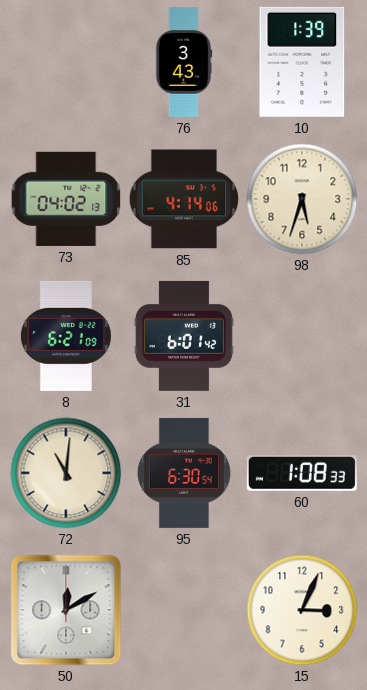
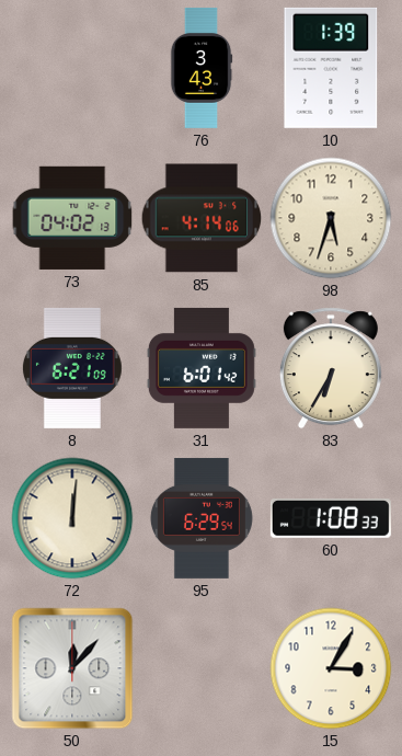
83: none -> 6:35
72: 11:01 -> 12:01
95: 6:30 -> 6:29
50: 12:10 -> 12:07
15: 3:04 -> 3:05
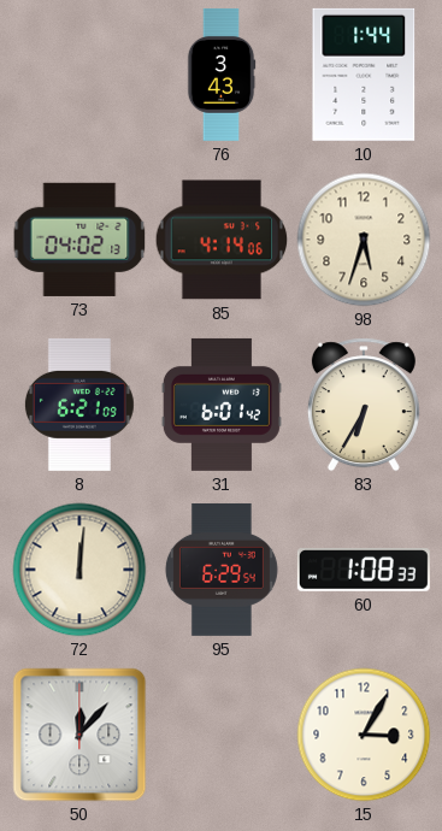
10: 1:39 -> 1:44
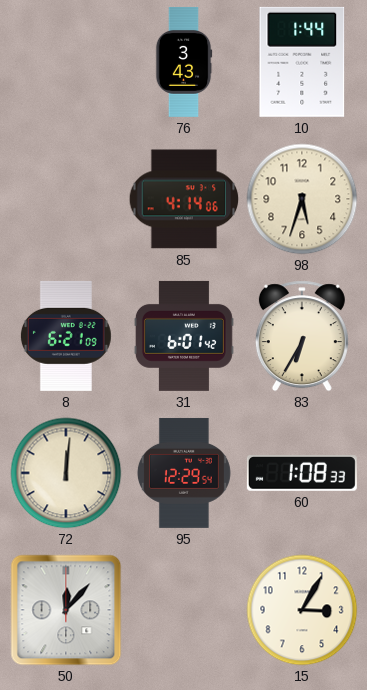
73: 04:02 -> none
95: 6:29 -> 12:29
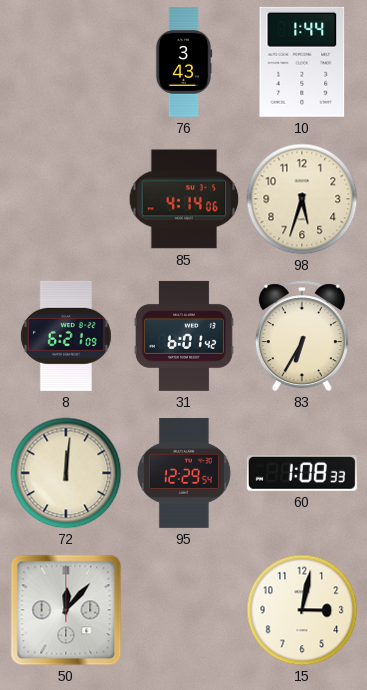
15: 3:05 -> 3:02
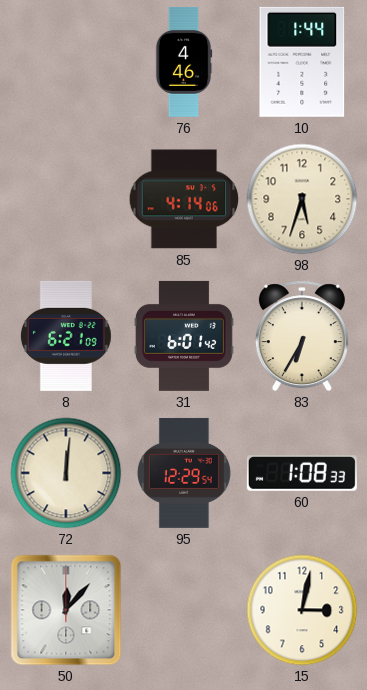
76: 3:43 -> 4:46
